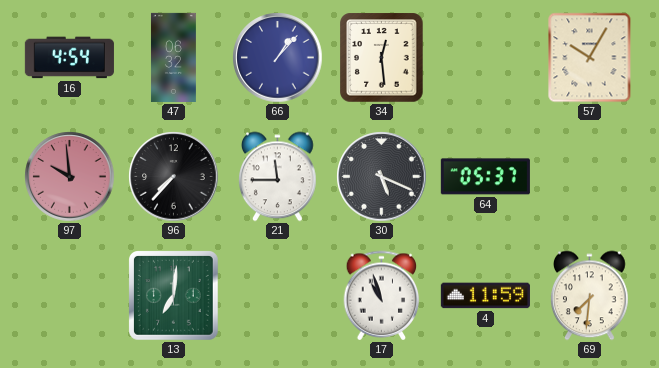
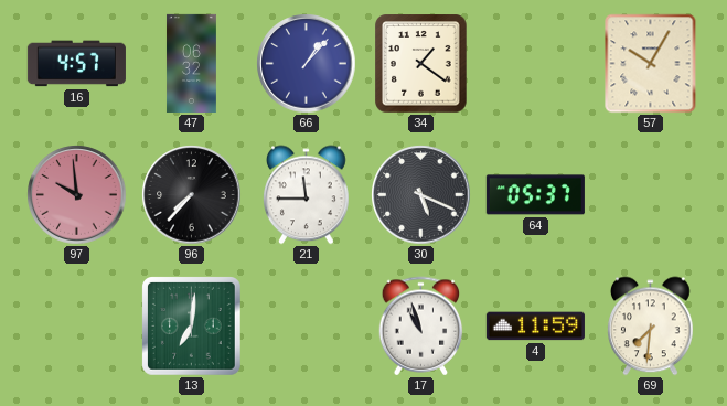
16: 4:54 -> 4:57
34: 12:29 -> 1:21
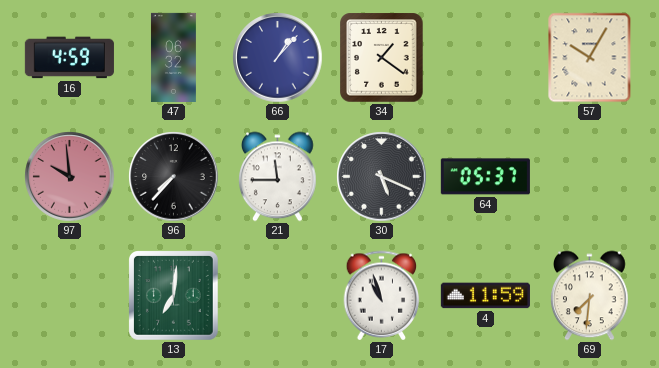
16: 4:57 -> 4:59
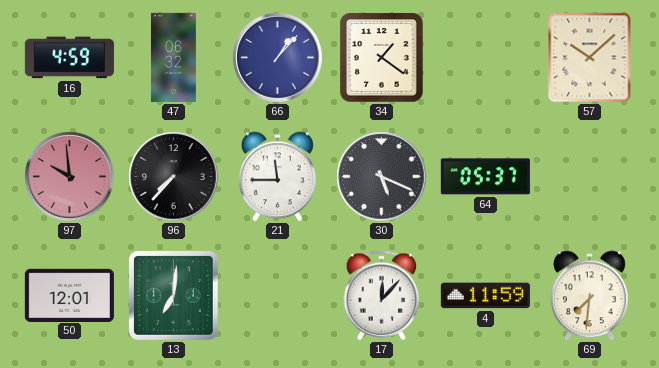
57: 10:05 -> 10:08
50: none -> 12:01
17: 10:57 -> 12:07
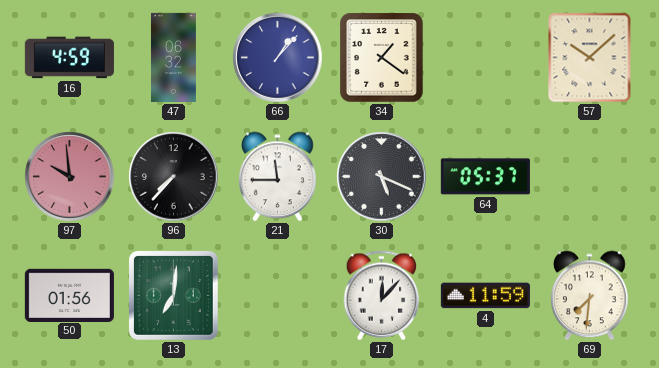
50: 12:01 -> 01:56
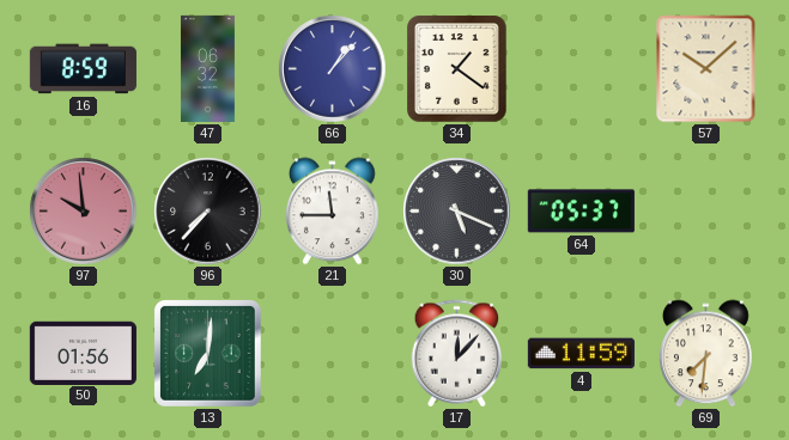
16: 4:59 -> 8:59
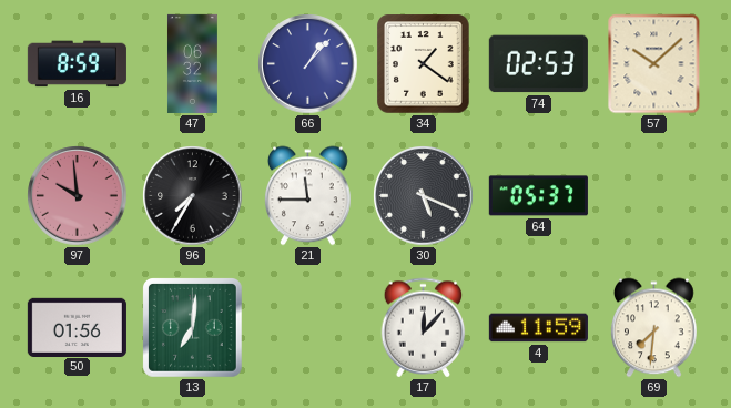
74: none -> 02:53
96: 7:37 -> 7:35
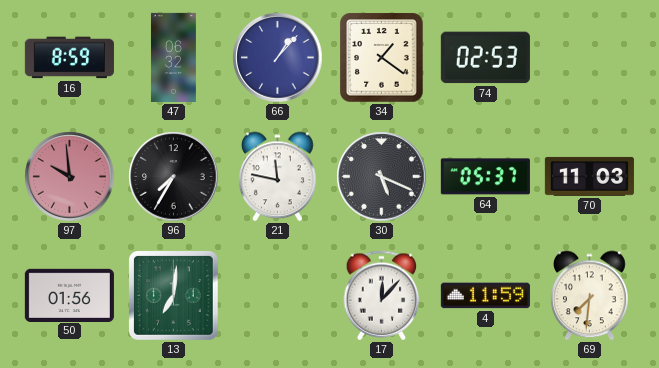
57: 10:08 -> none
21: 11:45 -> 11:47
70: none -> 11:03
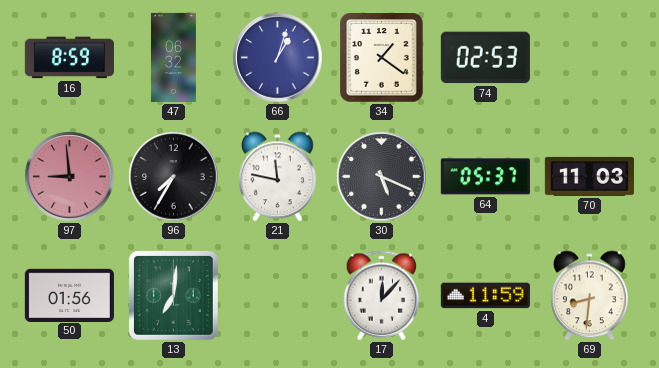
66: 1:07 -> 1:03
97: 9:59 -> 8:59
69: 7:31 -> 8:31
